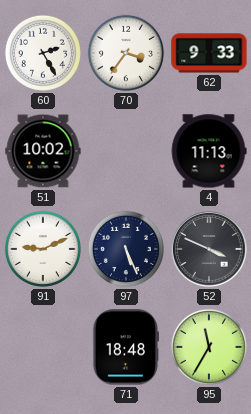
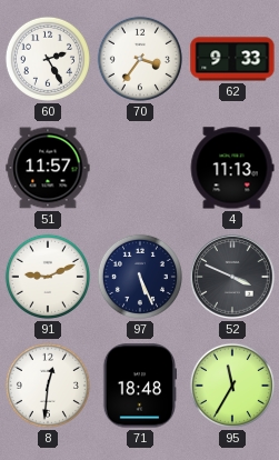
51: 10:02 -> 11:57
8: none -> 12:31
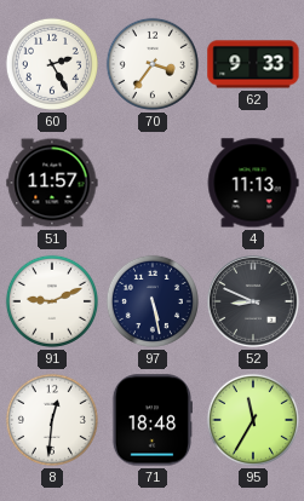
97: 5:26 -> 5:28
52: 3:49 -> 8:49
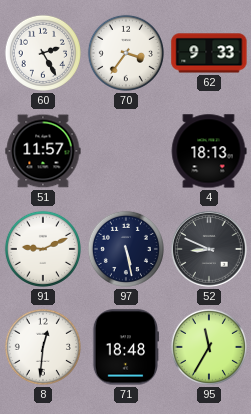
4: 11:13 -> 18:13
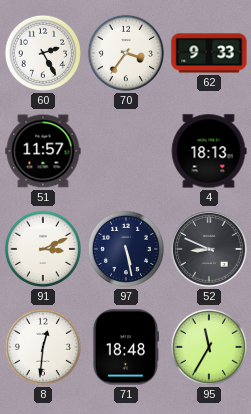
91: 9:11 -> 3:11
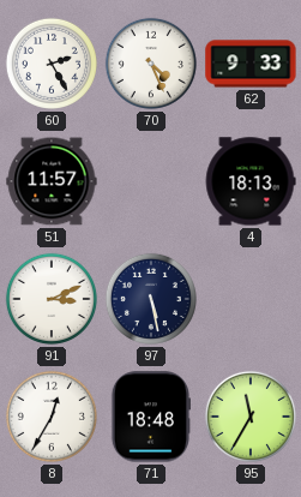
70: 3:36 -> 4:26
52: 8:49 -> none
8: 12:31 -> 12:35
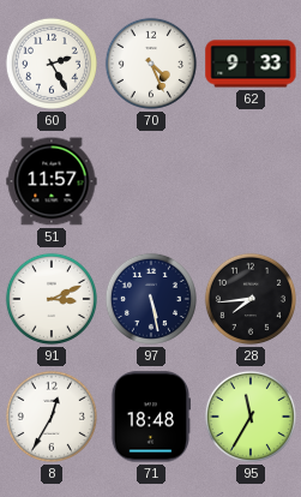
4: 18:13 -> none
28: none -> 7:44
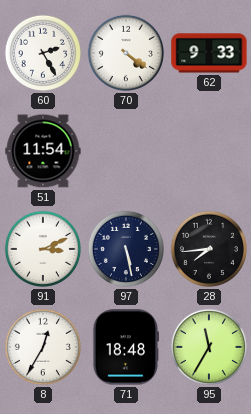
70: 4:26 -> 4:21
51: 11:57 -> 11:54
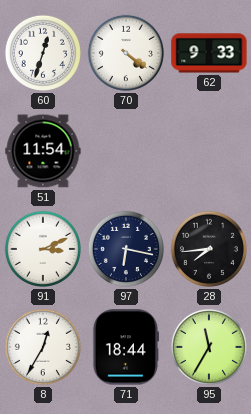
60: 2:25 -> 12:33
97: 5:28 -> 6:17
71: 18:48 -> 18:44
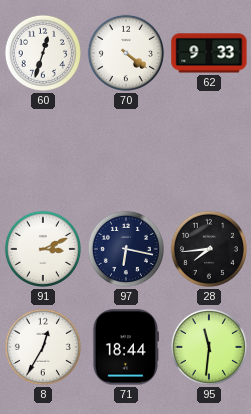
51: 11:54 -> none
95: 11:35 -> 11:31
